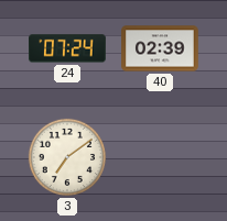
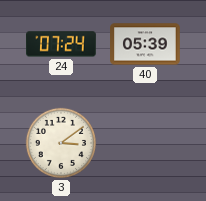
40: 02:39 -> 05:39
3: 7:09 -> 3:09
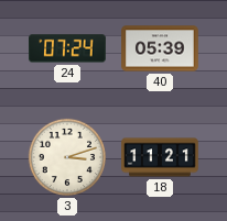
3: 3:09 -> 3:12
18: none -> 11:21
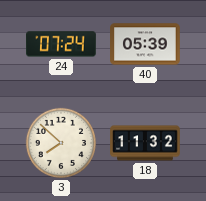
3: 3:12 -> 7:52
18: 11:21 -> 11:32
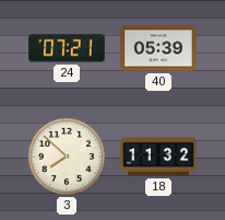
24: 07:24 -> 07:21
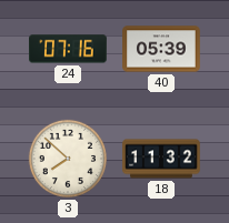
24: 07:21 -> 07:16
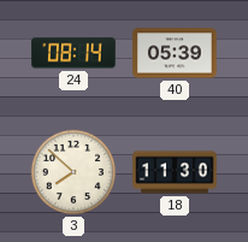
24: 07:16 -> 08:14
18: 11:32 -> 11:30
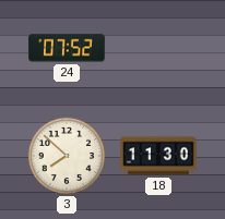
24: 08:14 -> 07:52
40: 05:39 -> none
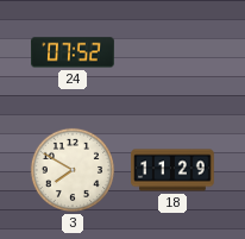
3: 7:52 -> 7:50
18: 11:30 -> 11:29
